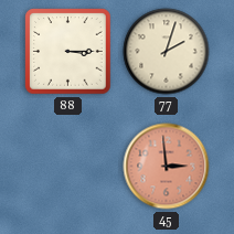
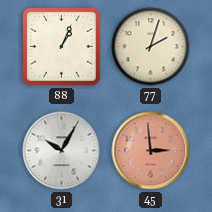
88: 3:15 -> 1:04
31: none -> 10:05
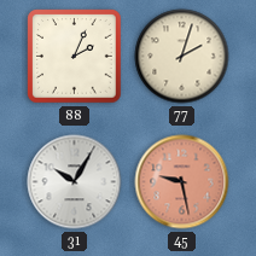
88: 1:04 -> 2:04
45: 2:59 -> 9:28
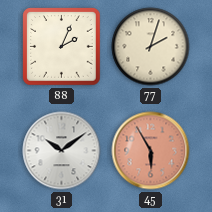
31: 10:05 -> 10:09
45: 9:28 -> 5:55
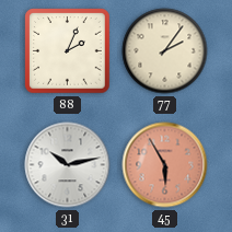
77: 2:03 -> 2:06
31: 10:09 -> 10:13
